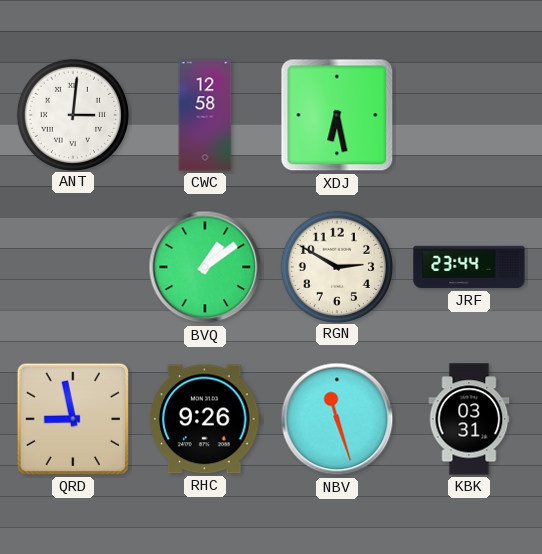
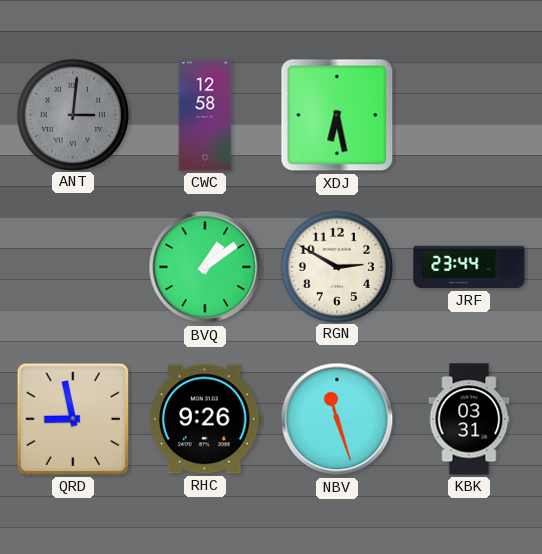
ANT dial: white -> grey
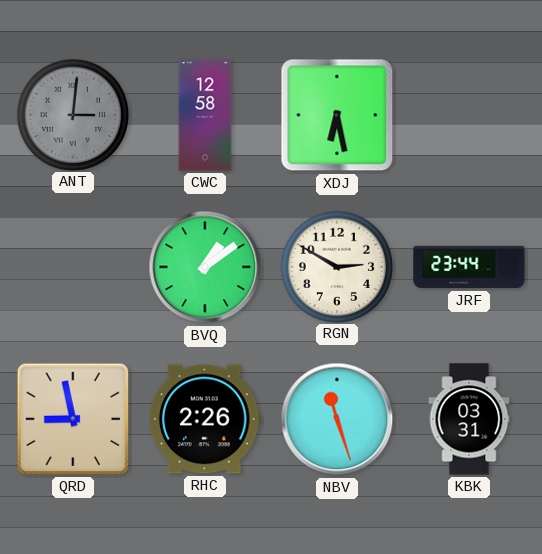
RHC: 9:26 -> 2:26
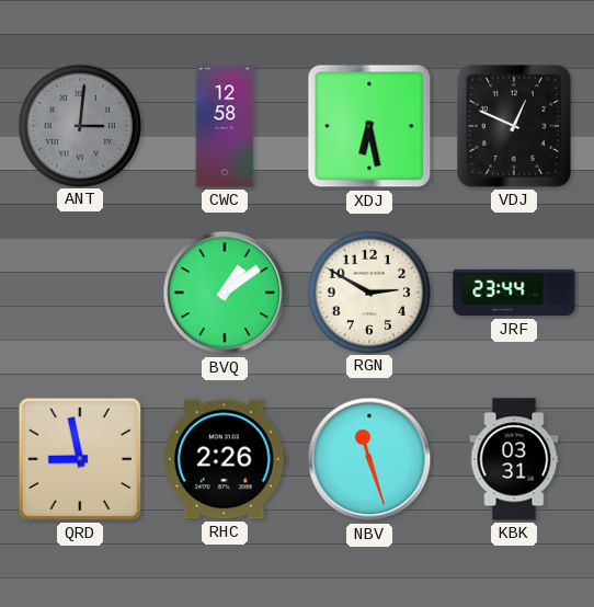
VDJ: none -> 12:49
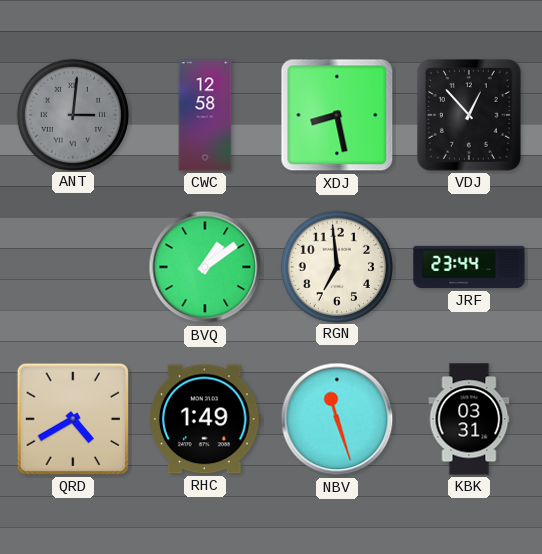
XDJ: 6:28 -> 8:28
VDJ: 12:49 -> 12:53
RGN: 2:50 -> 6:59
QRD: 8:58 -> 4:40
RHC: 2:26 -> 1:49
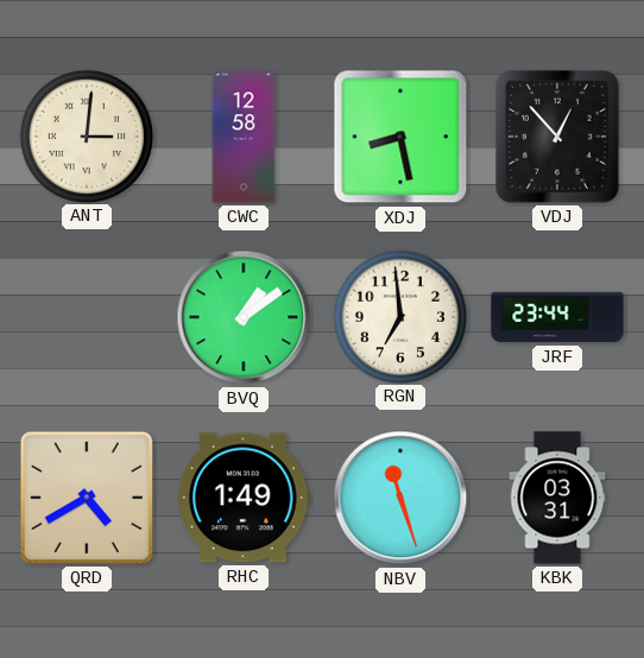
ANT dial: grey -> cream
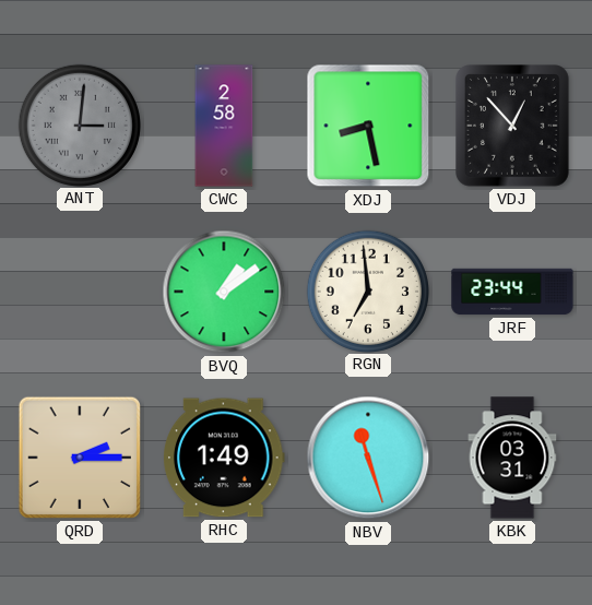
ANT dial: cream -> grey
CWC: 12:58 -> 2:58
QRD: 4:40 -> 2:15
